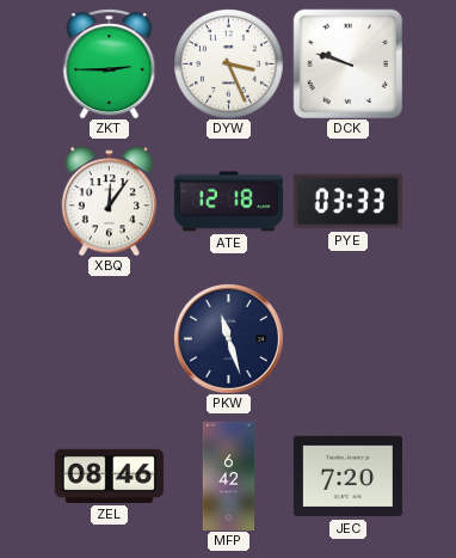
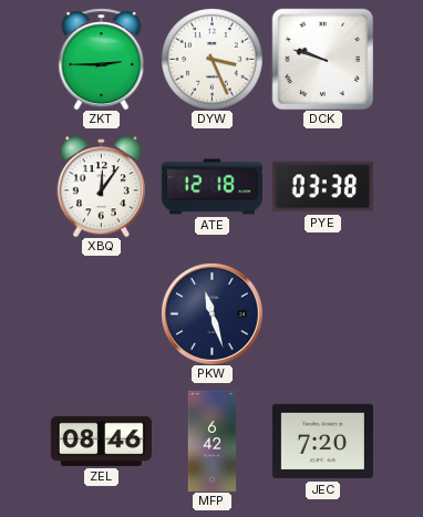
PYE: 03:33 -> 03:38
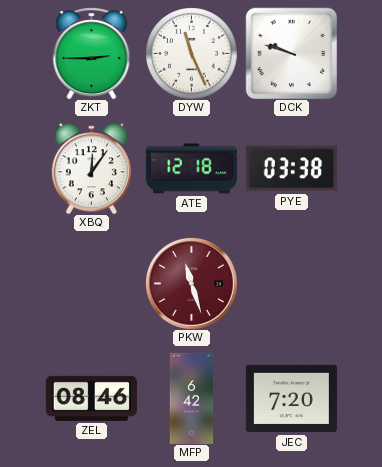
DYW: 3:26 -> 11:26
PKW dial: navy -> burgundy
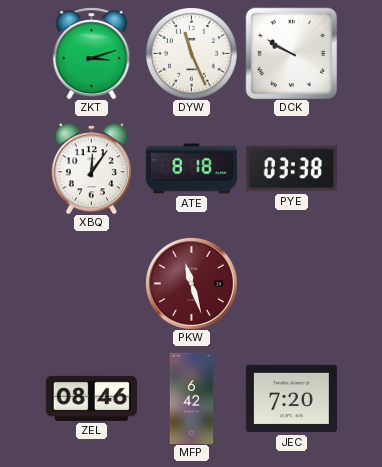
ZKT: 2:45 -> 3:12
DCK: 9:48 -> 9:50
ATE: 12:18 -> 8:18
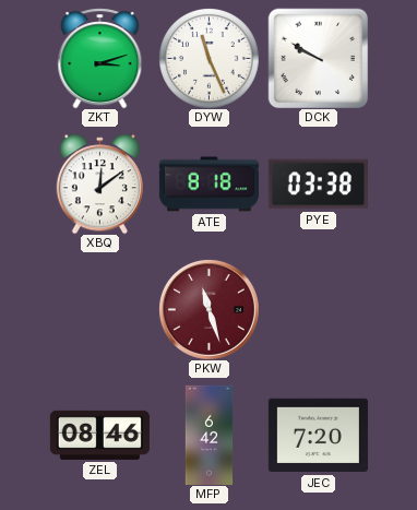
XBQ: 12:06 -> 12:09
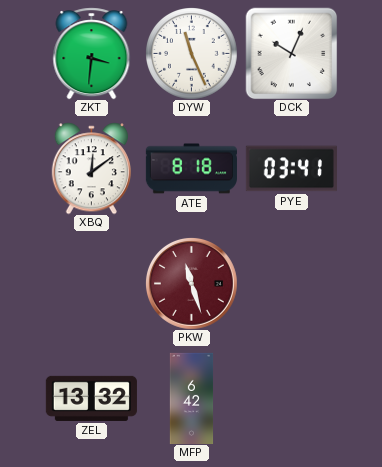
ZKT: 3:12 -> 3:31
DCK: 9:50 -> 10:04
PYE: 03:38 -> 03:41
ZEL: 08:46 -> 13:32
JEC: 7:20 -> none
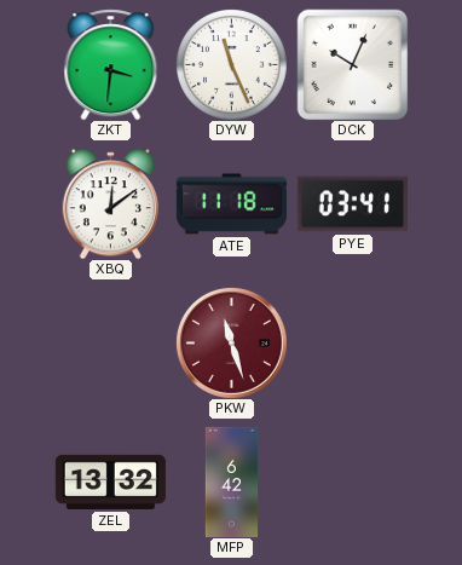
ATE: 8:18 -> 11:18
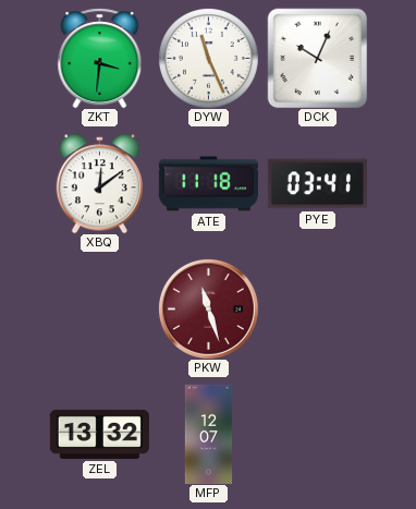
MFP: 6:42 -> 12:07
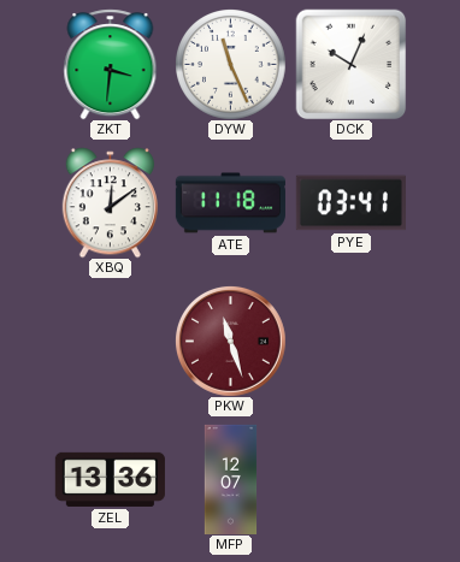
ZEL: 13:32 -> 13:36
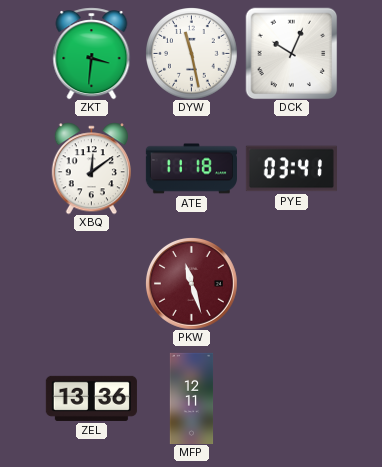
DYW: 11:26 -> 11:28
MFP: 12:07 -> 12:11
